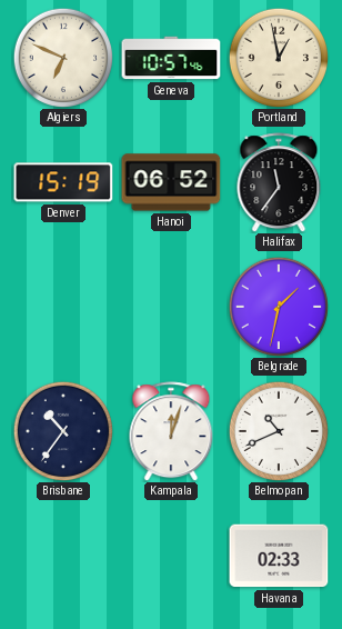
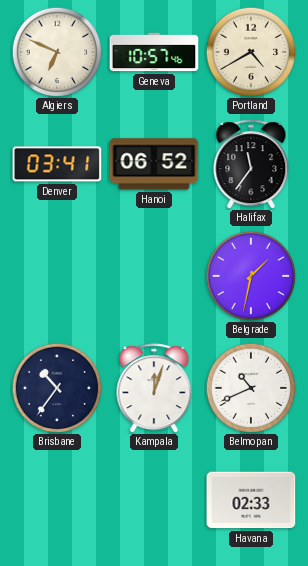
Portland: 12:58 -> 4:40
Denver: 15:19 -> 03:41
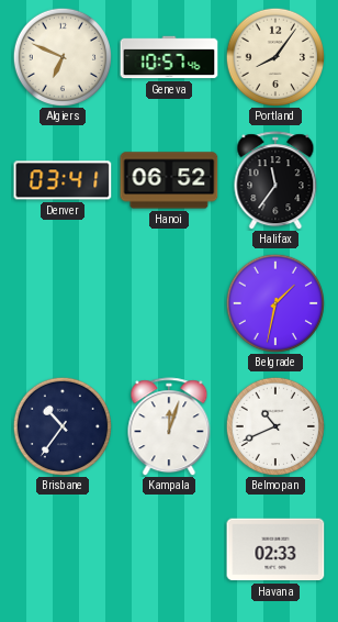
Portland: 4:40 -> 8:06
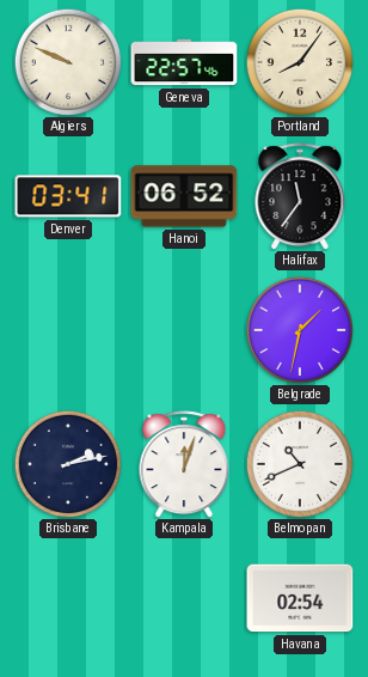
Algiers: 6:49 -> 9:49
Geneva: 10:57 -> 22:57
Brisbane: 10:36 -> 2:13
Havana: 02:33 -> 02:54
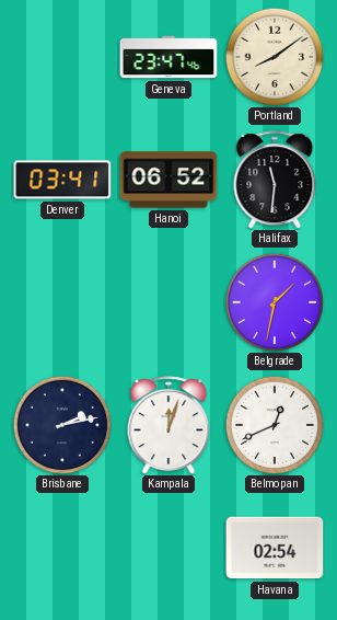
Algiers: 9:49 -> none
Geneva: 22:57 -> 23:47
Portland: 8:06 -> 8:09
Halifax: 11:36 -> 11:31
Belmopan: 10:41 -> 12:41
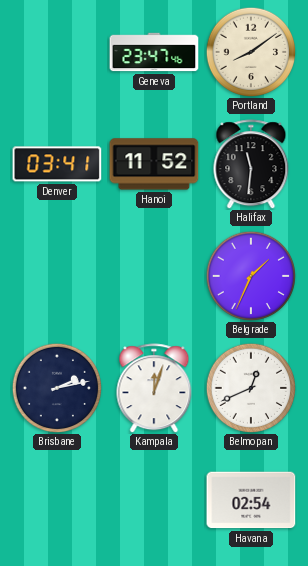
Hanoi: 06:52 -> 11:52
Belgrade: 1:32 -> 1:34
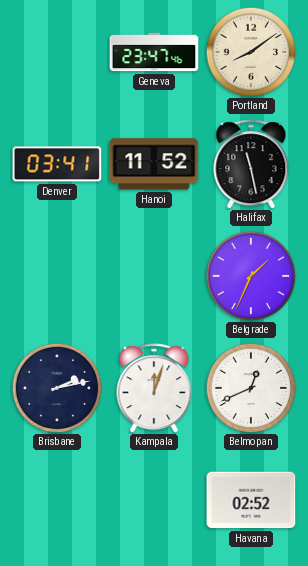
Halifax: 11:31 -> 11:28
Havana: 02:54 -> 02:52
